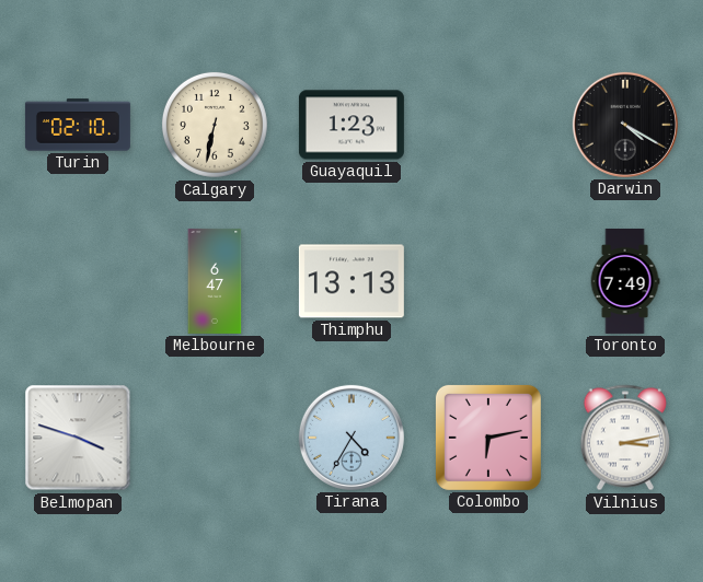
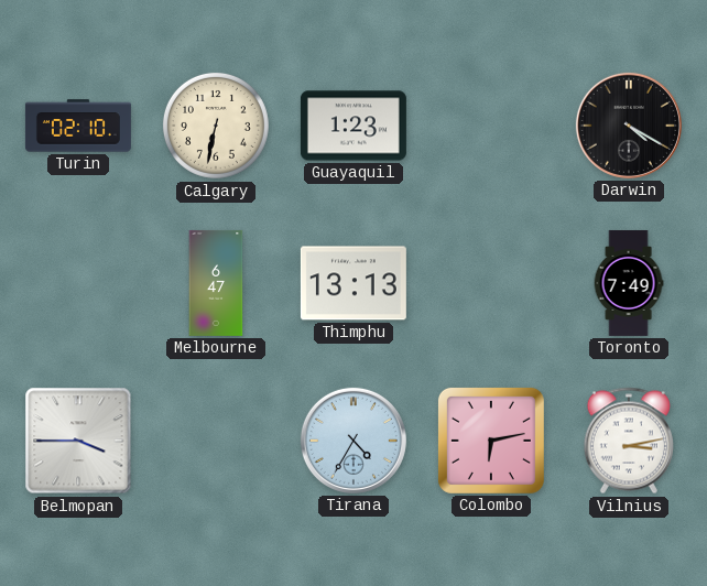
Belmopan: 3:48 -> 3:45
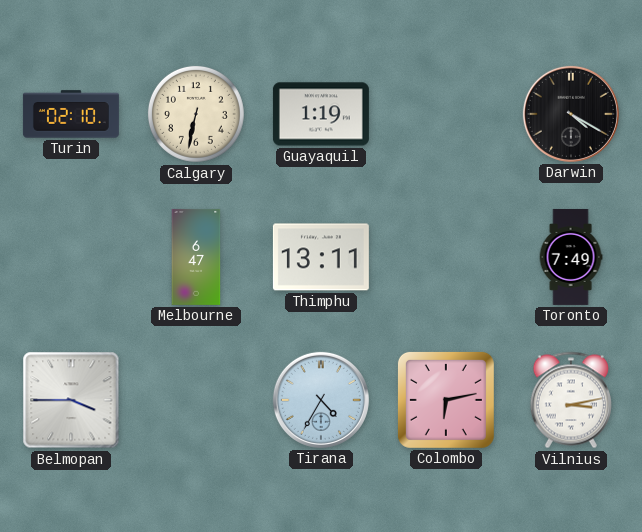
Guayaquil: 1:23 -> 1:19
Thimphu: 13:13 -> 13:11
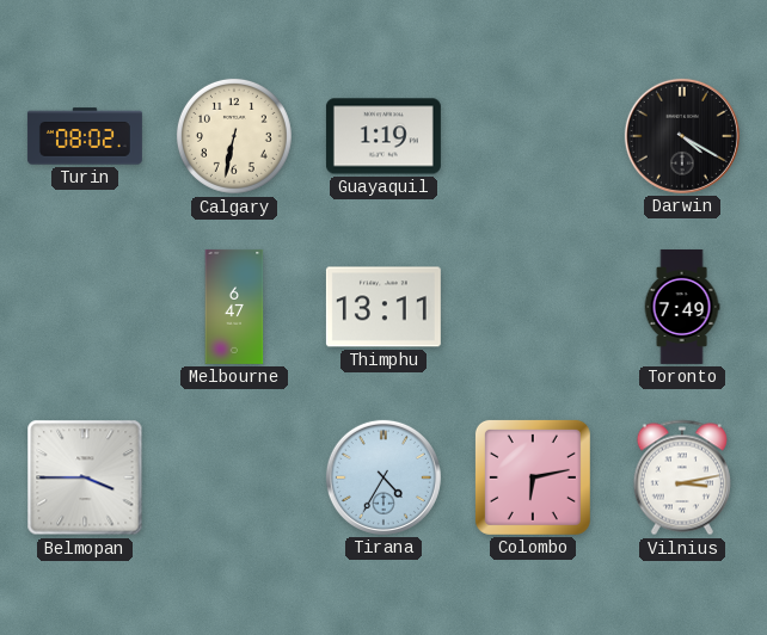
Turin: 02:10 -> 08:02
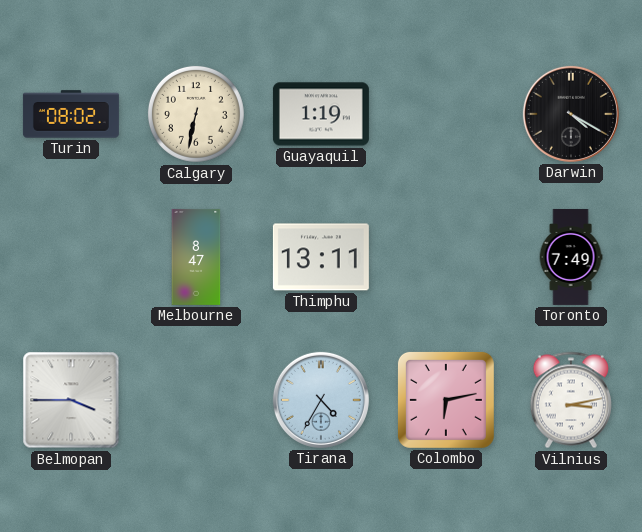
Melbourne: 6:47 -> 8:47
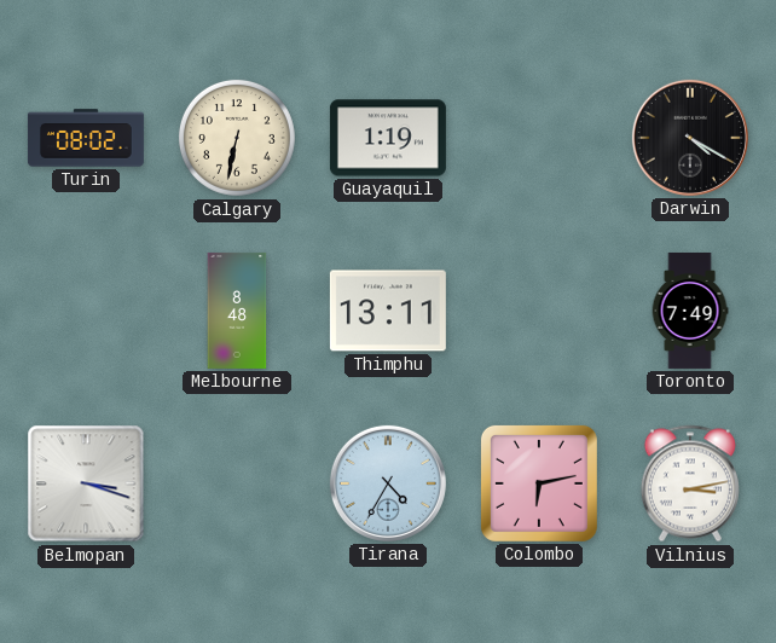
Melbourne: 8:47 -> 8:48
Belmopan: 3:45 -> 3:18
